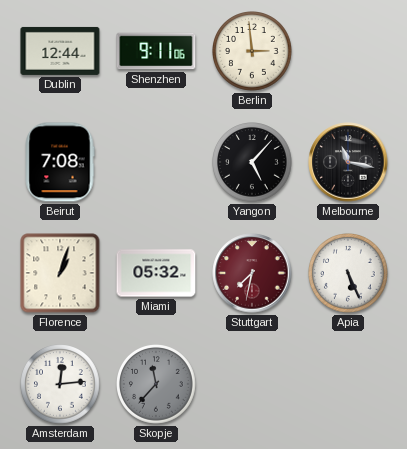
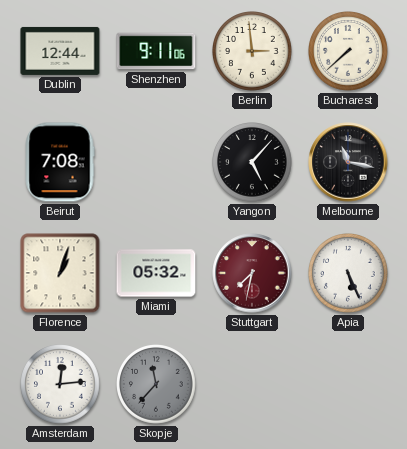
Bucharest: none -> 7:38
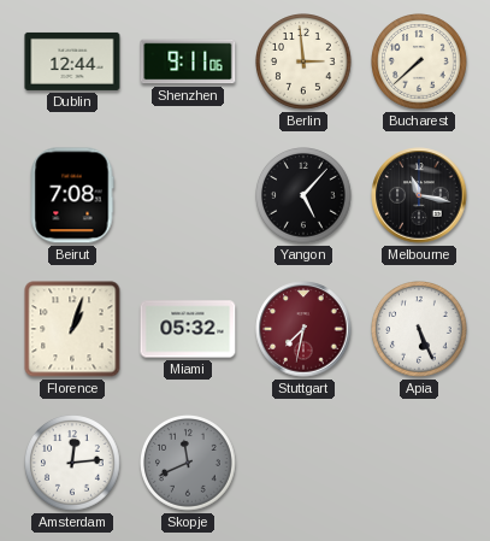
Skopje: 11:37 -> 11:41
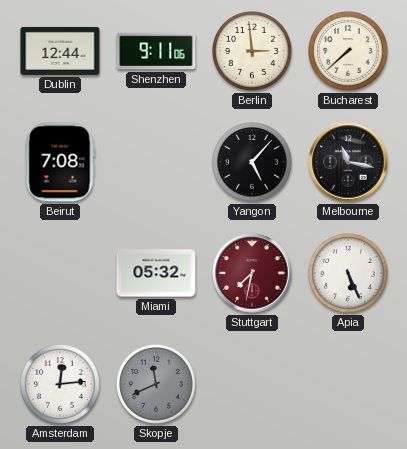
Florence: 1:03 -> none
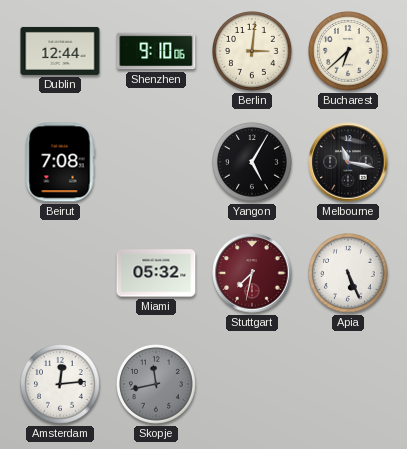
Shenzhen: 9:11 -> 9:10
Berlin: 2:59 -> 3:01
Bucharest: 7:38 -> 6:38
Yangon: 5:07 -> 5:05
Skopje: 11:41 -> 11:43
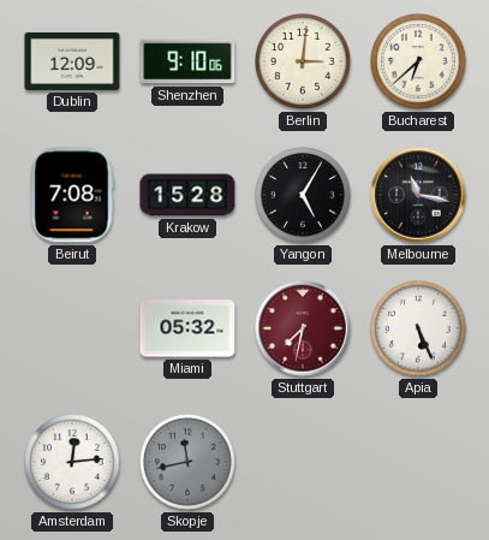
Dublin: 12:44 -> 12:09
Krakow: none -> 15:28
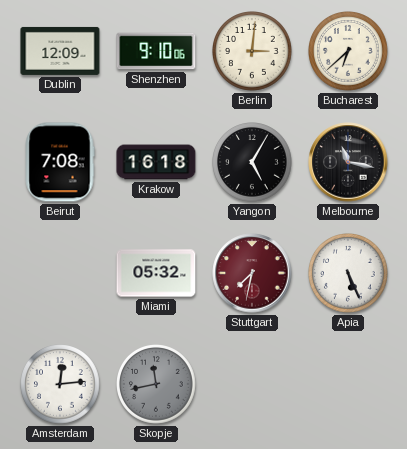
Krakow: 15:28 -> 16:18
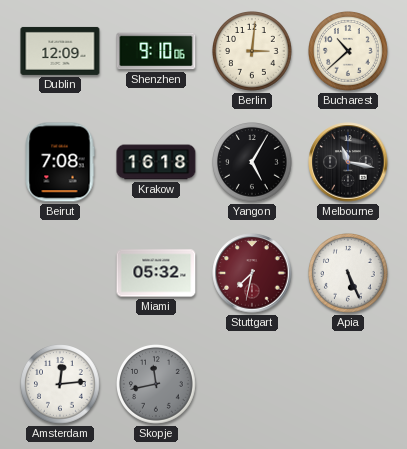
Bucharest: 6:38 -> 10:38
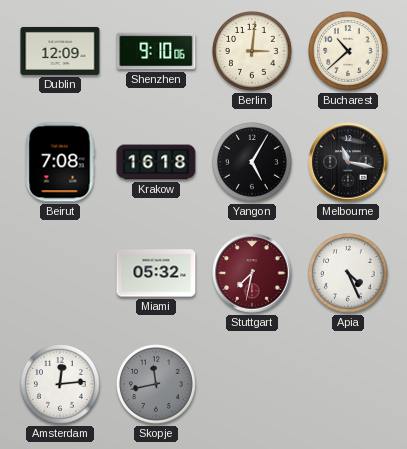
Apia: 5:26 -> 4:26
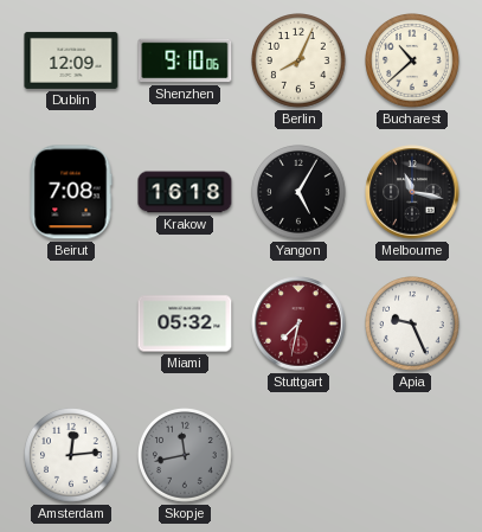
Berlin: 3:01 -> 8:04
Apia: 4:26 -> 9:26
